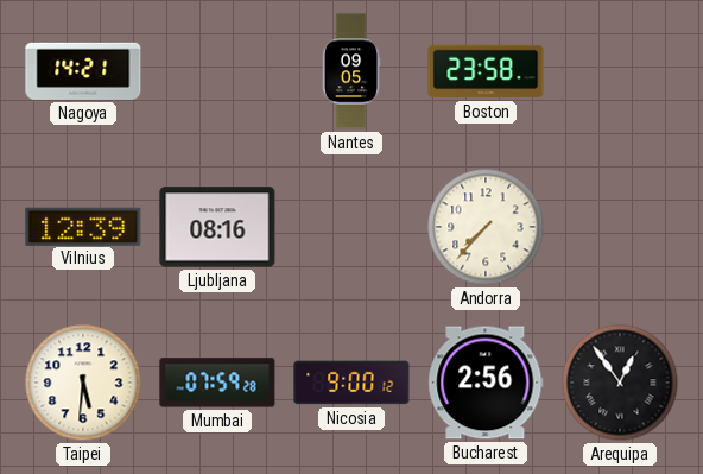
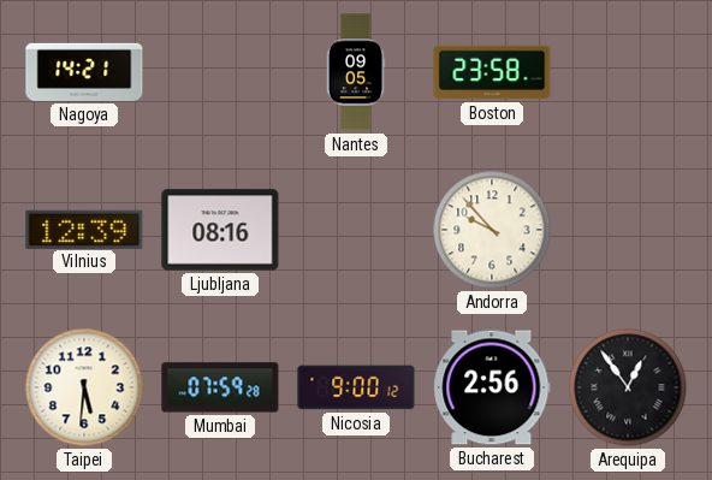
Andorra: 7:37 -> 9:53
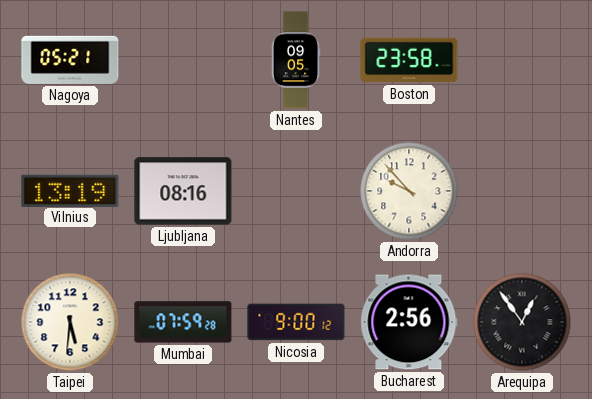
Nagoya: 14:21 -> 05:21
Vilnius: 12:39 -> 13:19
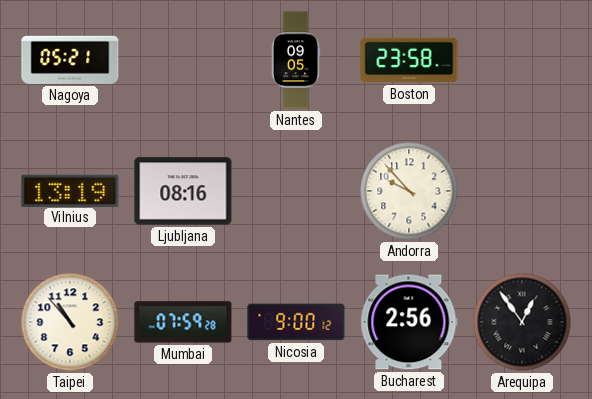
Taipei: 5:31 -> 10:53
